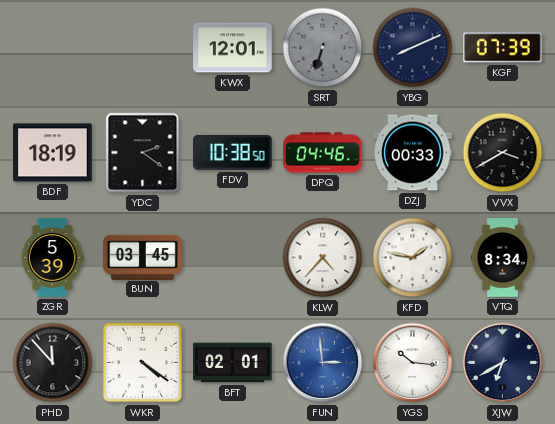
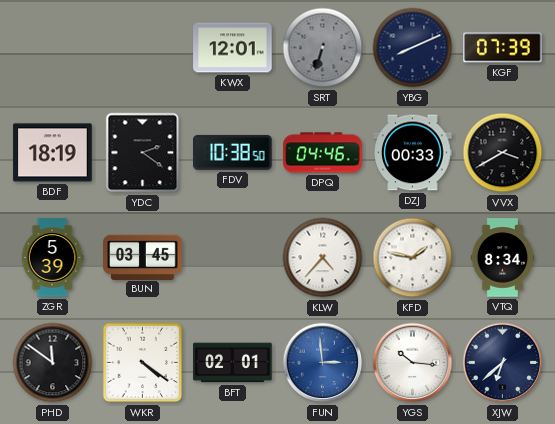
PHD: 11:53 -> 11:51
XJW: 6:40 -> 6:38
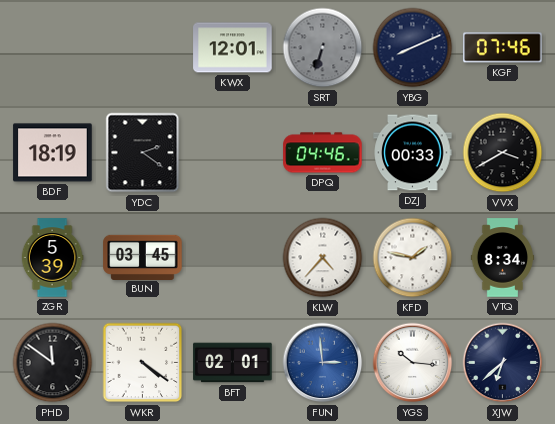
KGF: 07:39 -> 07:46
FDV: 10:38 -> none
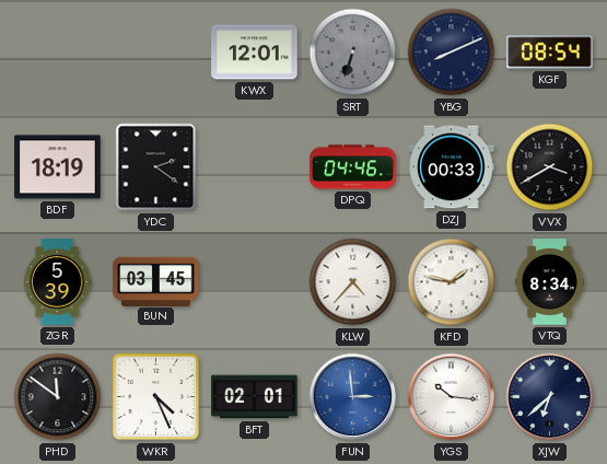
KGF: 07:46 -> 08:54
WKR: 4:21 -> 4:26
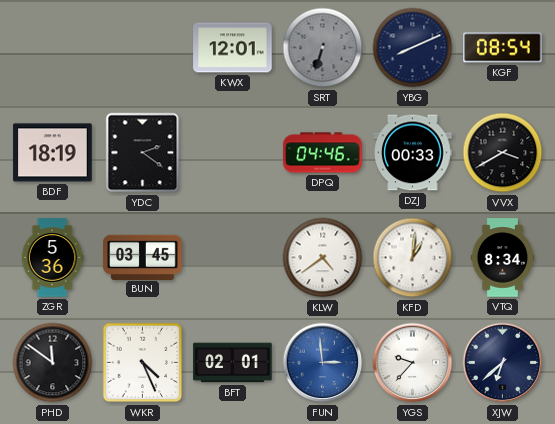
ZGR: 5:39 -> 5:36
KLW: 4:37 -> 4:39
KFD: 1:47 -> 1:01
YGS: 10:16 -> 9:37
